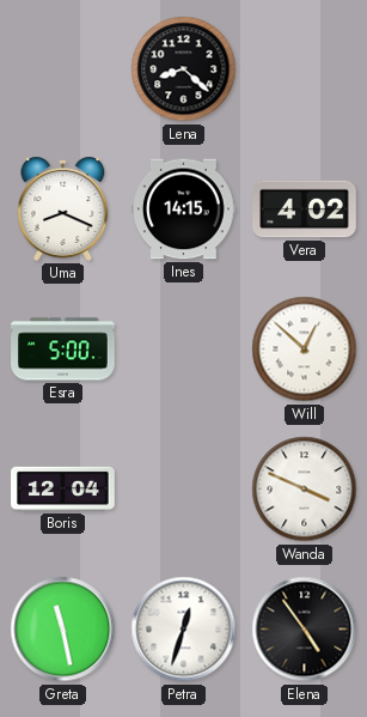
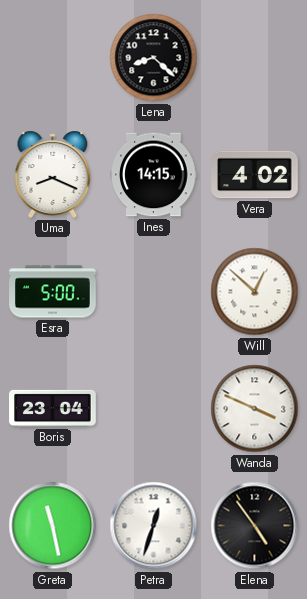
Boris: 12:04 -> 23:04
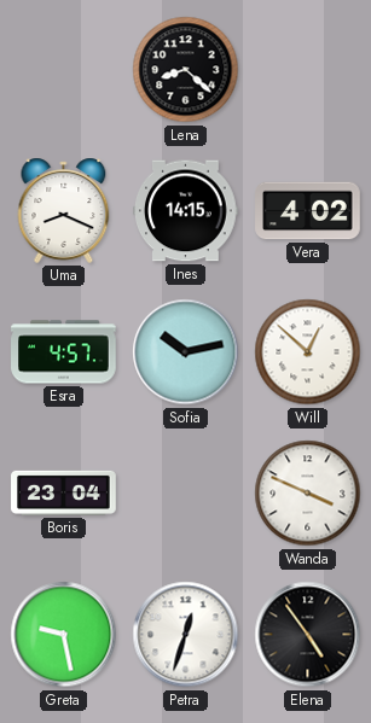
Esra: 5:00 -> 4:57
Sofia: none -> 10:13
Greta: 11:28 -> 9:28
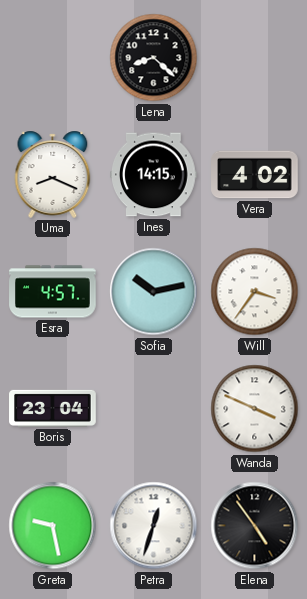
Will: 12:52 -> 3:36
